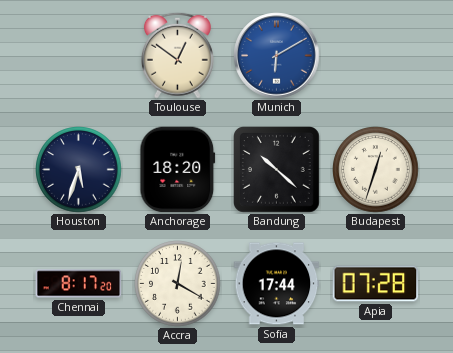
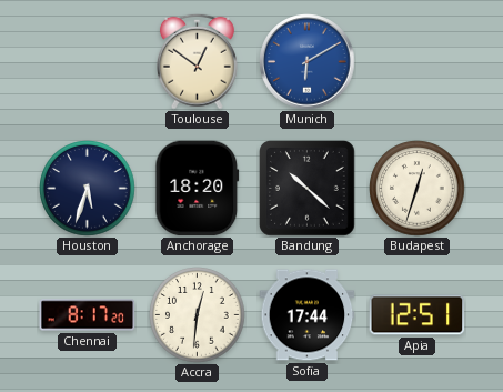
Accra: 12:20 -> 12:31
Apia: 07:28 -> 12:51
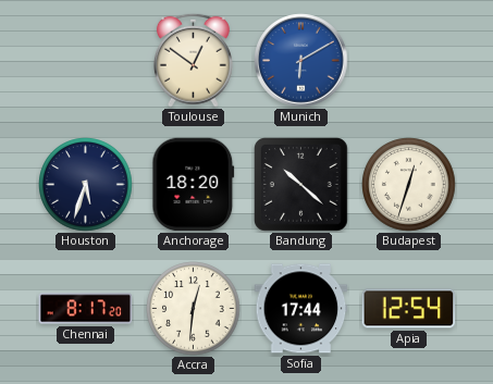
Apia: 12:51 -> 12:54
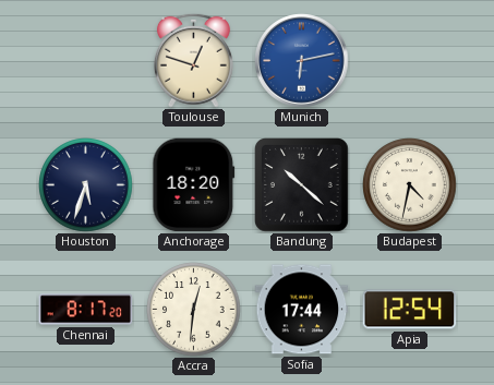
Toulouse: 12:51 -> 12:48
Munich: 6:10 -> 6:13
Budapest: 12:33 -> 4:32
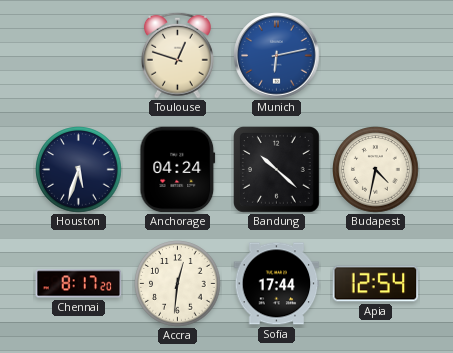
Anchorage: 18:20 -> 04:24
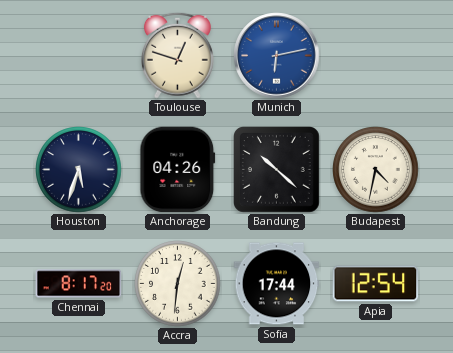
Anchorage: 04:24 -> 04:26
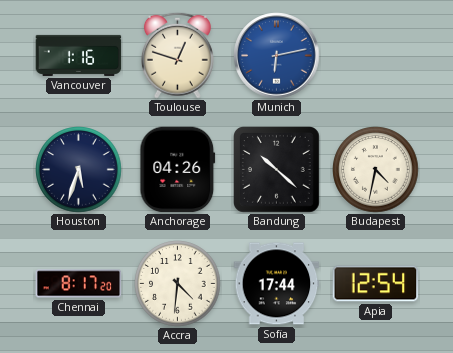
Vancouver: none -> 1:16
Accra: 12:31 -> 4:31
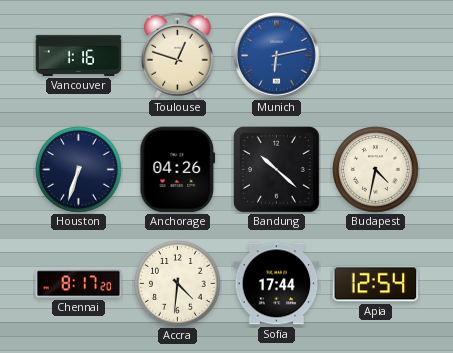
Houston: 5:33 -> 6:33
